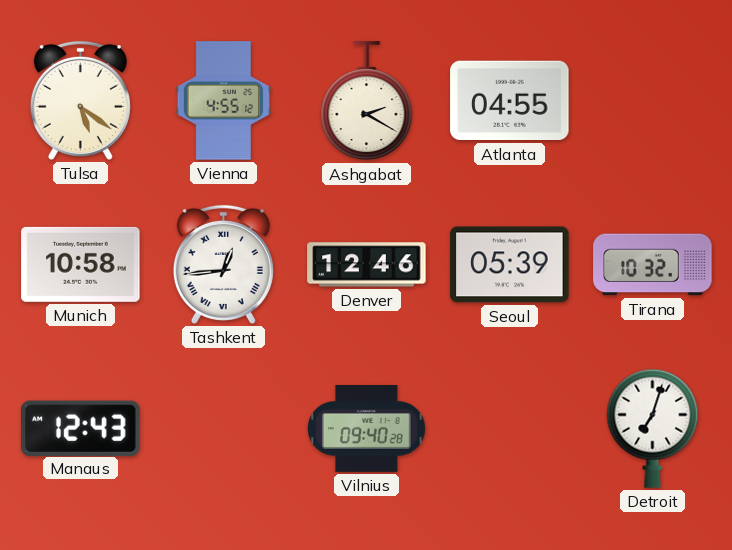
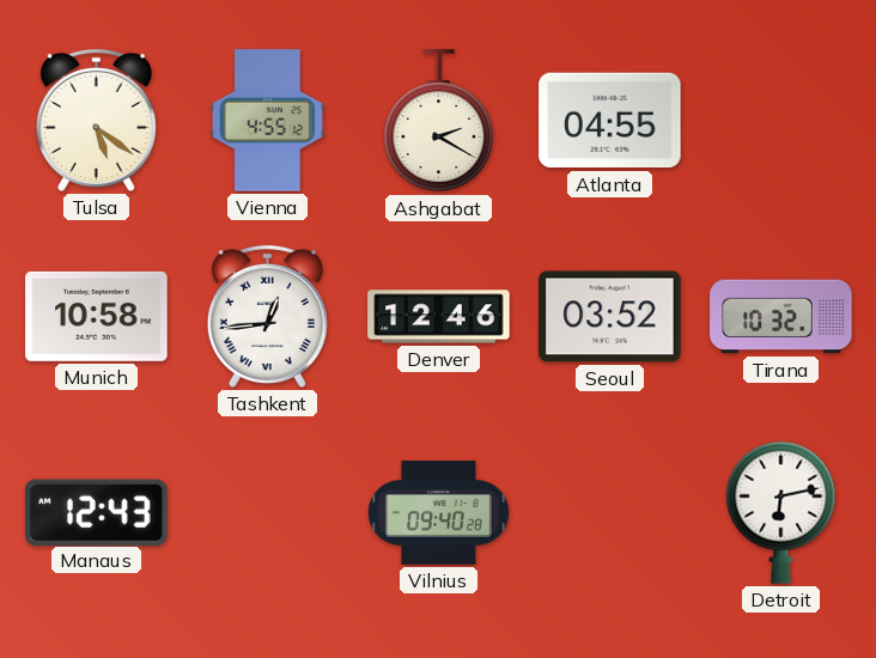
Seoul: 05:39 -> 03:52
Detroit: 7:03 -> 6:13
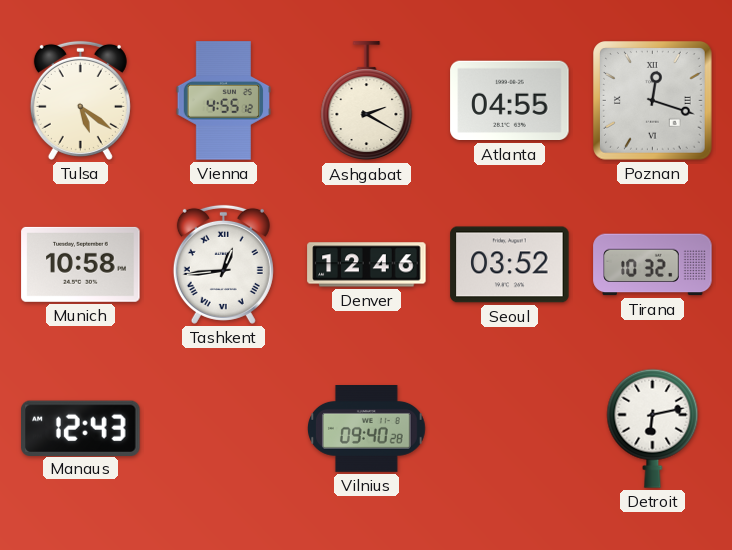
Poznan: none -> 12:18
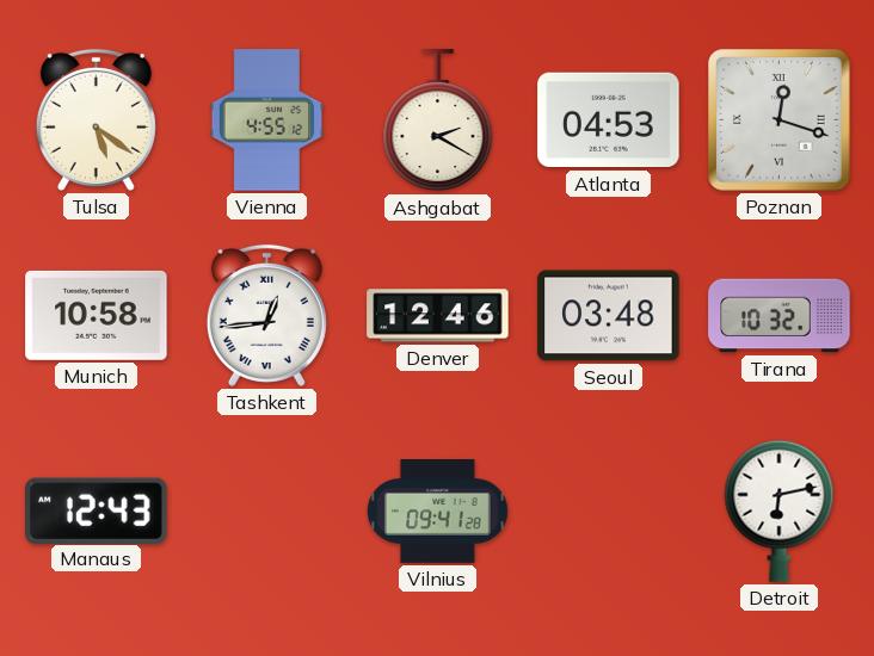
Atlanta: 04:55 -> 04:53
Seoul: 03:52 -> 03:48
Vilnius: 09:40 -> 09:41
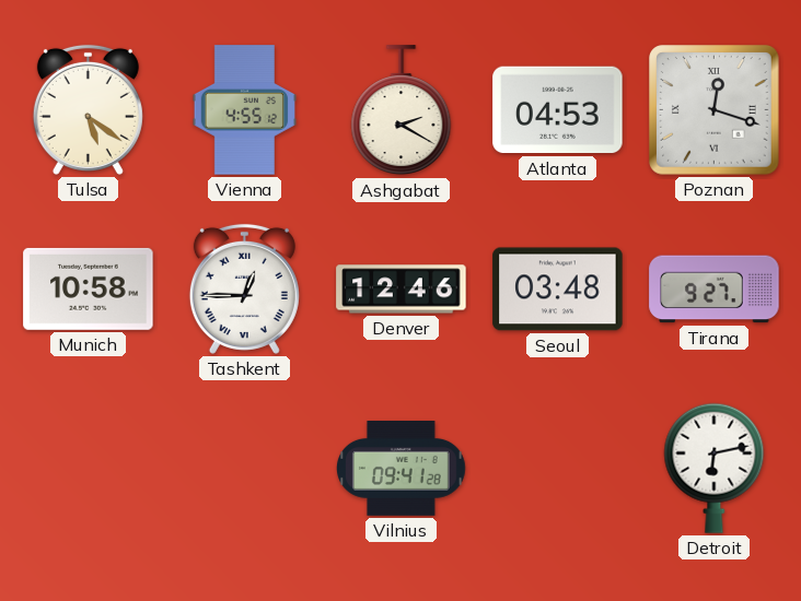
Tashkent: 12:44 -> 12:45
Tirana: 10:32 -> 9:27
Manaus: 12:43 -> none
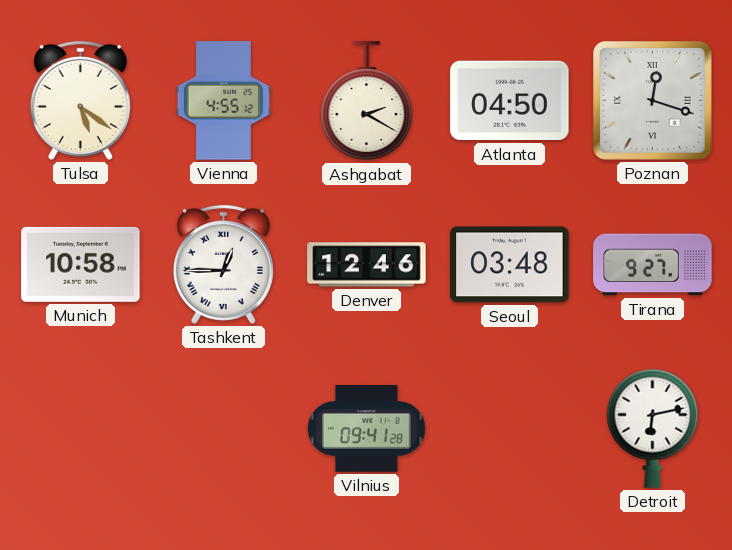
Atlanta: 04:53 -> 04:50
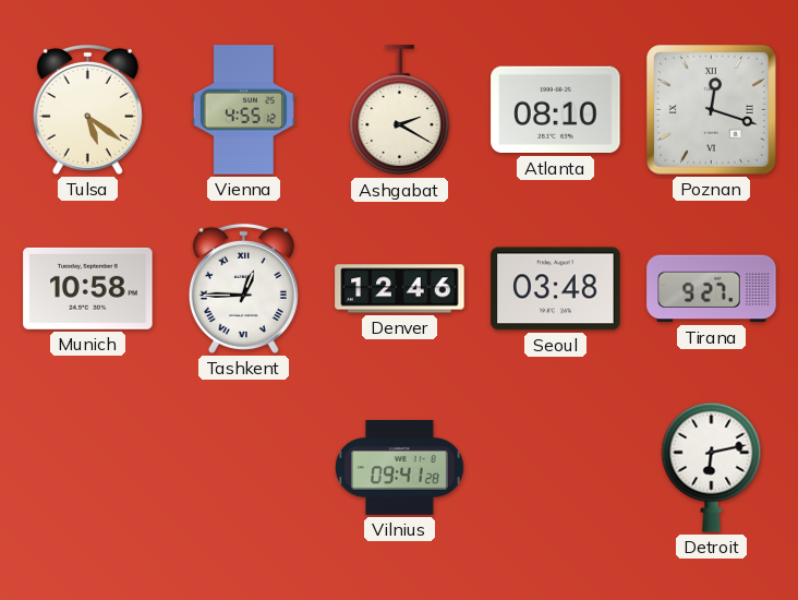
Atlanta: 04:50 -> 08:10
